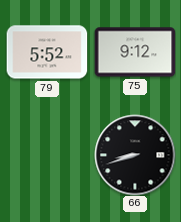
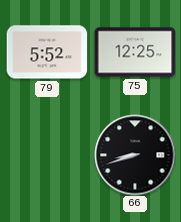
75: 9:12 -> 12:25
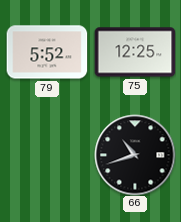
66: 8:42 -> 10:42
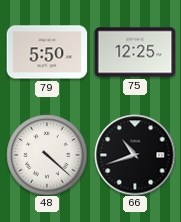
79: 5:52 -> 5:50
48: none -> 4:22
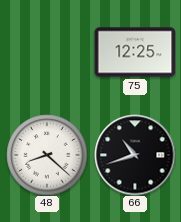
79: 5:50 -> none
48: 4:22 -> 8:22
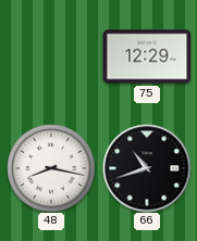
75: 12:25 -> 12:29
48: 8:22 -> 8:17
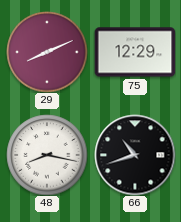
29: none -> 8:11
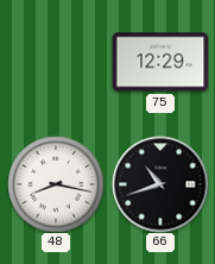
29: 8:11 -> none
